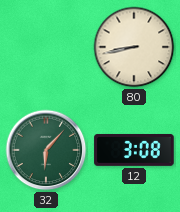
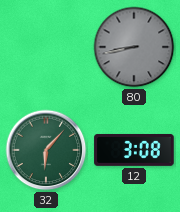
80 dial: cream -> grey
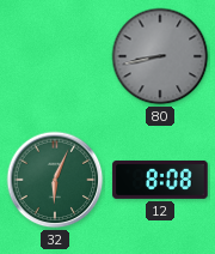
32: 6:07 -> 6:04
12: 3:08 -> 8:08
